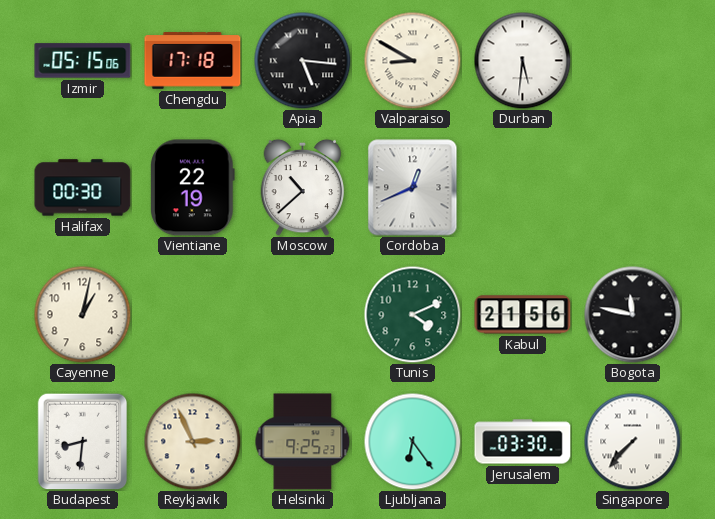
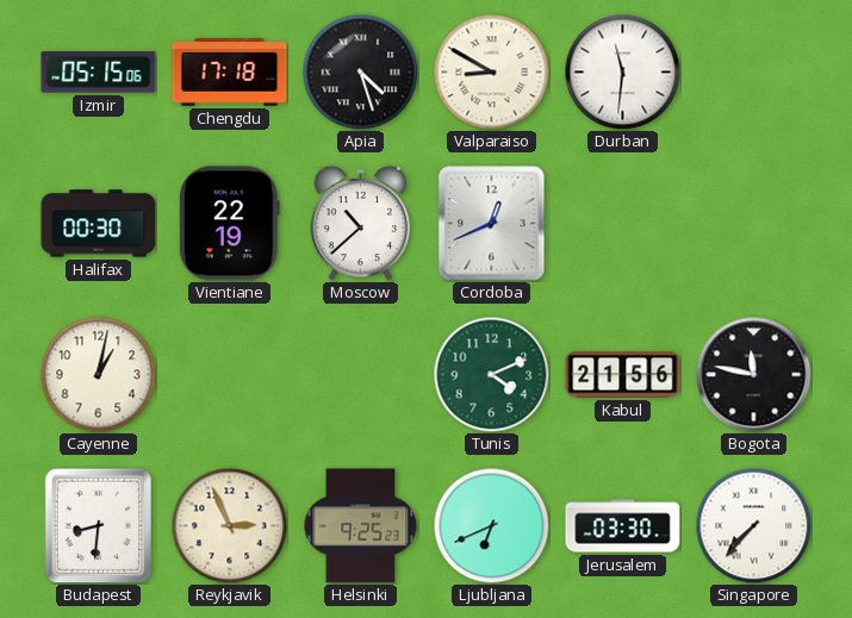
Apia: 5:16 -> 4:27
Durban: 5:31 -> 11:31
Ljubljana: 6:24 -> 6:41
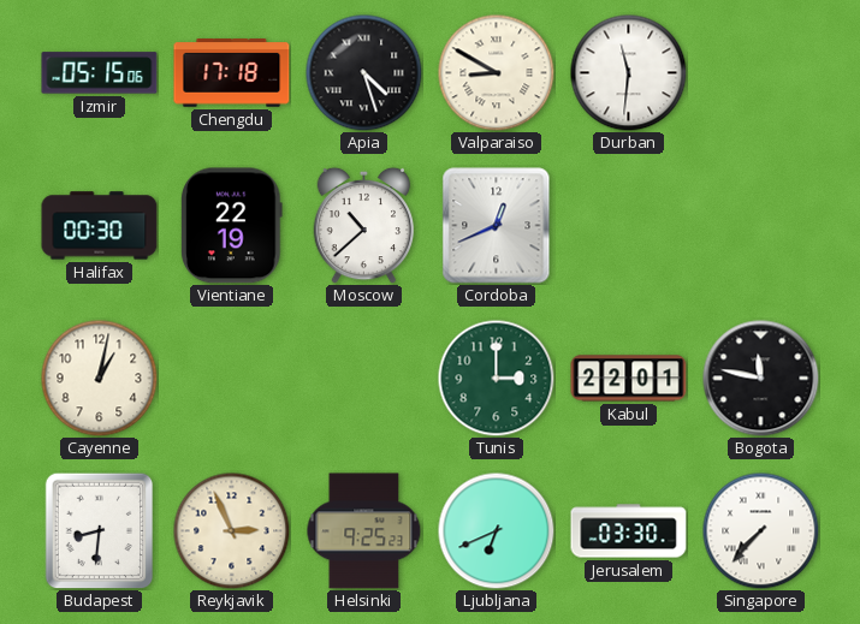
Tunis: 4:11 -> 3:00
Kabul: 21:56 -> 22:01
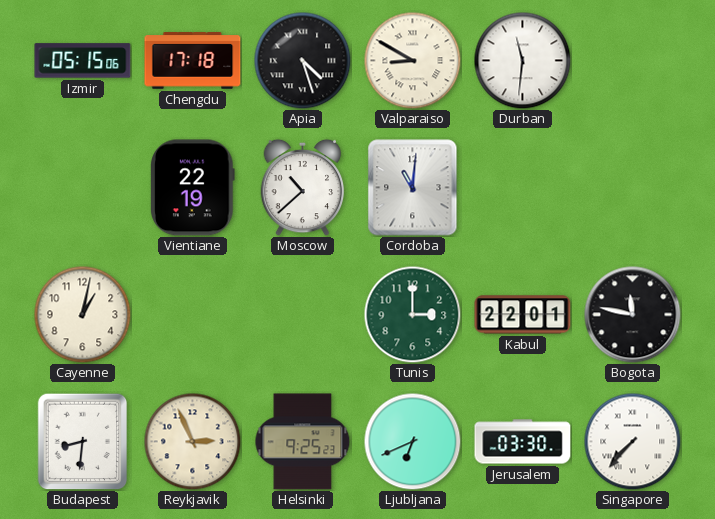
Halifax: 00:30 -> none
Cordoba: 12:41 -> 11:01
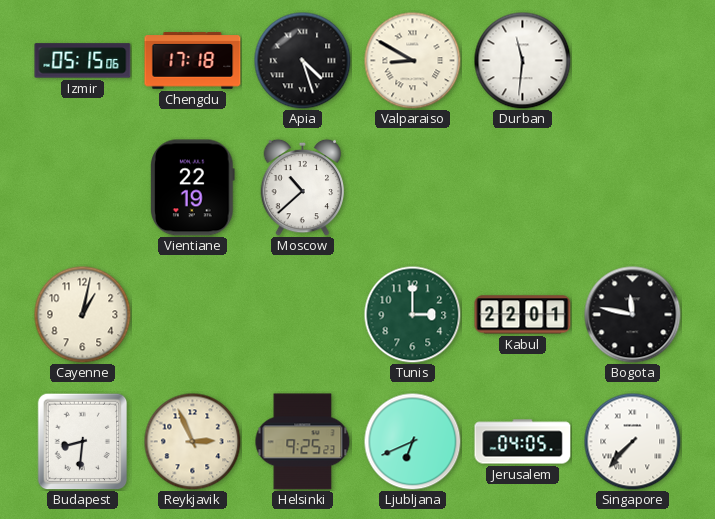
Cordoba: 11:01 -> none
Jerusalem: 03:30 -> 04:05
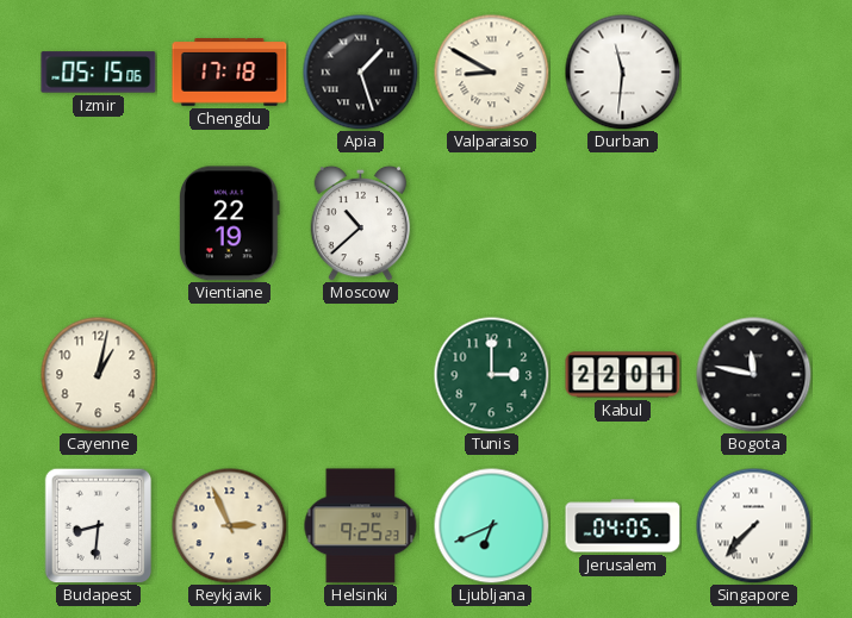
Apia: 4:27 -> 1:27
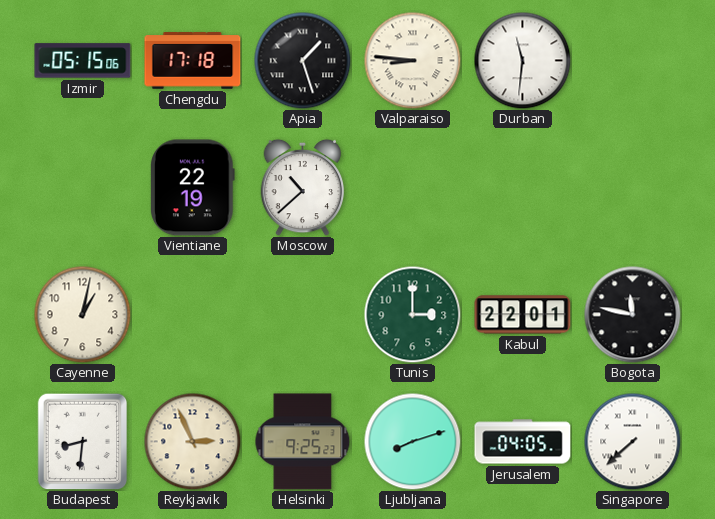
Valparaiso: 8:50 -> 8:46
Ljubljana: 6:41 -> 8:12
Singapore: 7:37 -> 7:38
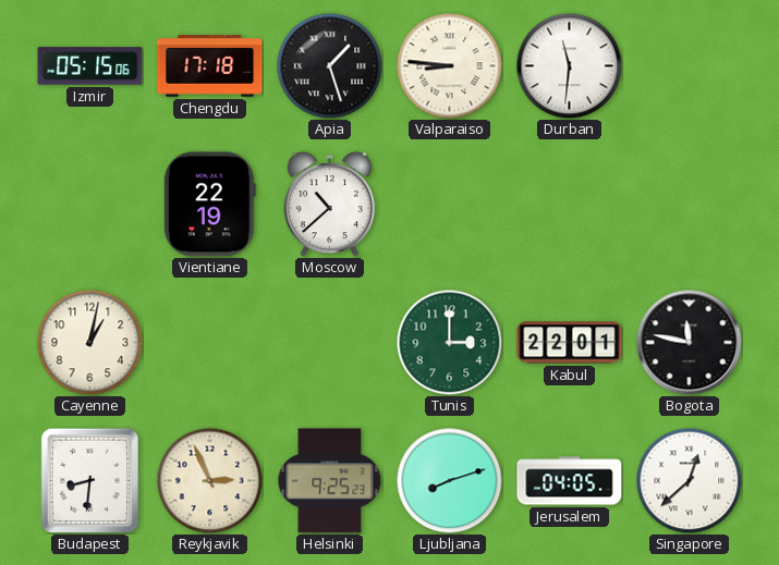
Singapore: 7:38 -> 12:38
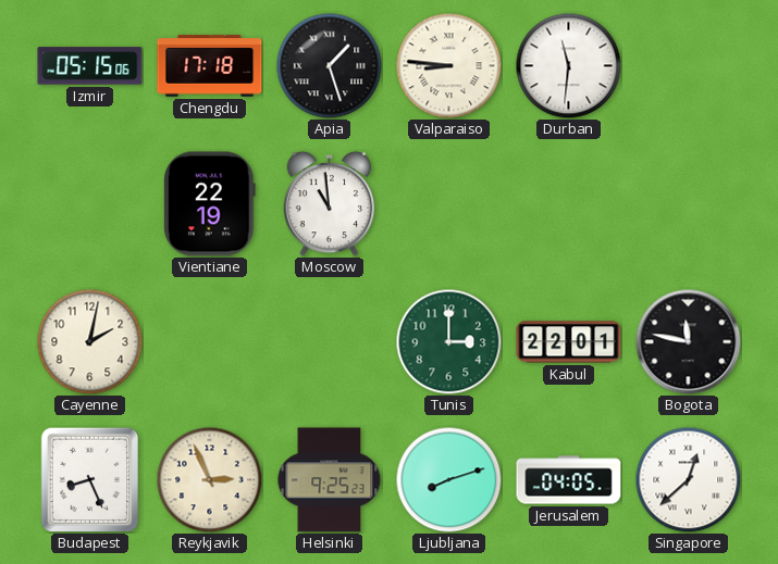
Moscow: 10:38 -> 10:59
Cayenne: 1:02 -> 2:02
Budapest: 8:31 -> 8:26
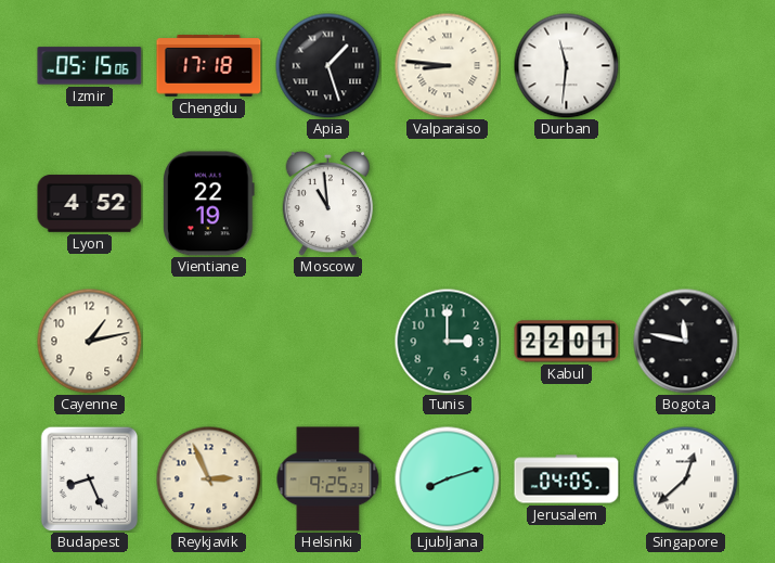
Lyon: none -> 4:52
Cayenne: 2:02 -> 1:13
